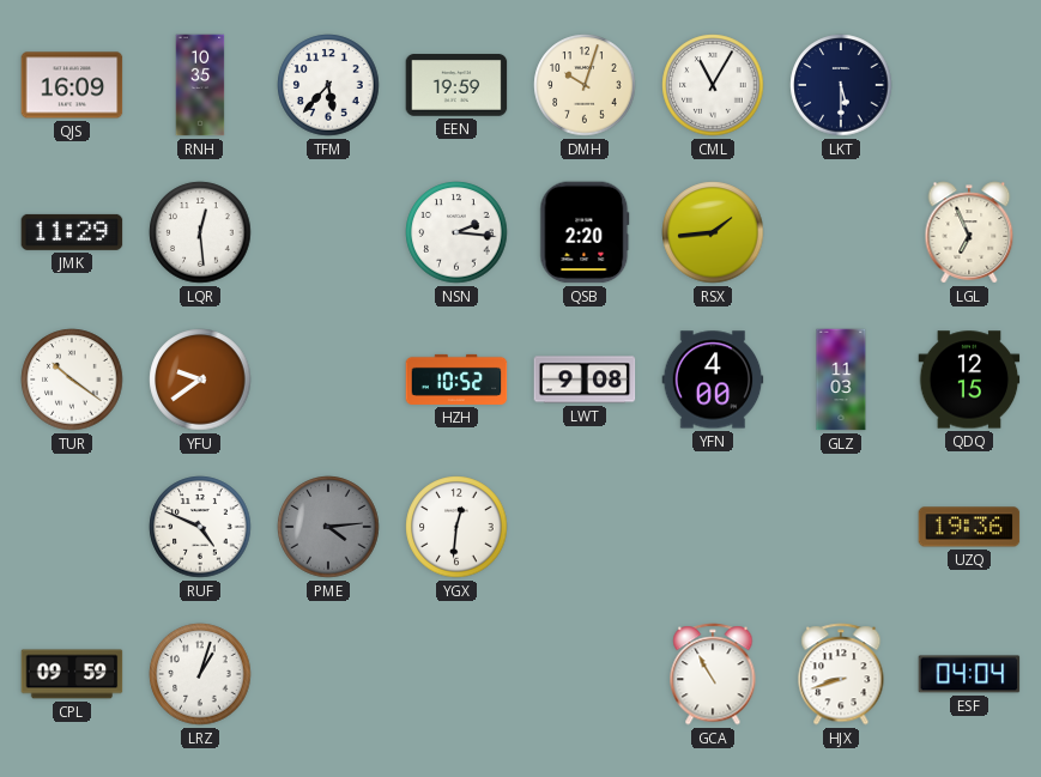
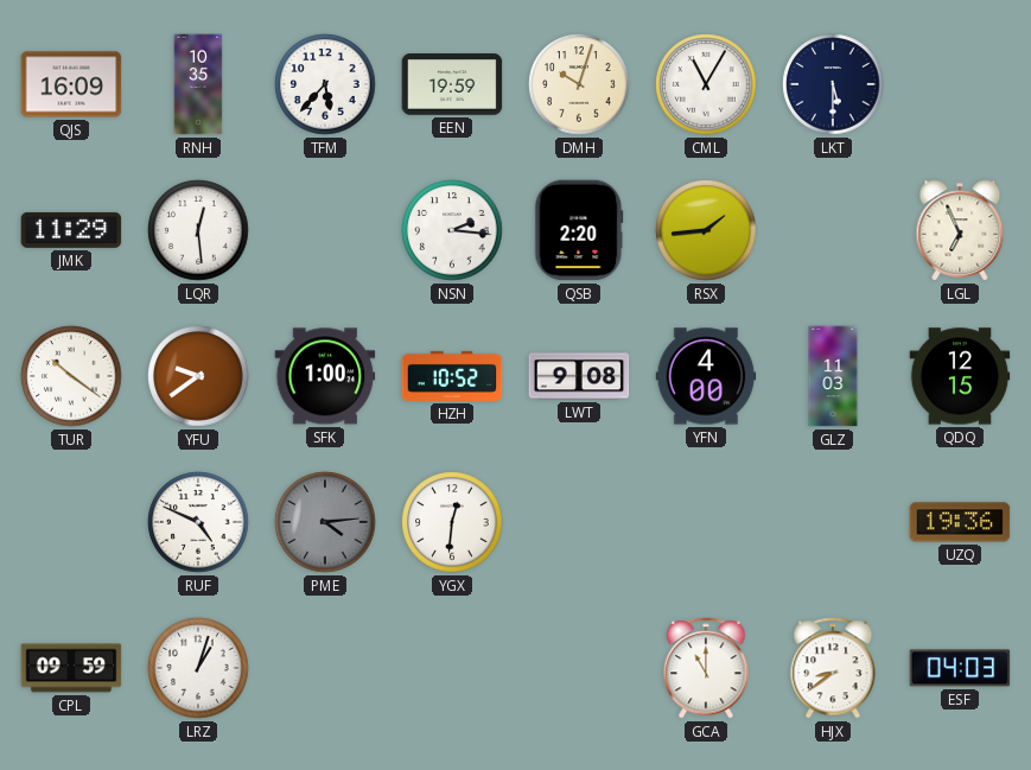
SFK: none -> 1:00
GCA: 10:55 -> 11:00
HJX: 8:42 -> 8:39
ESF: 04:04 -> 04:03
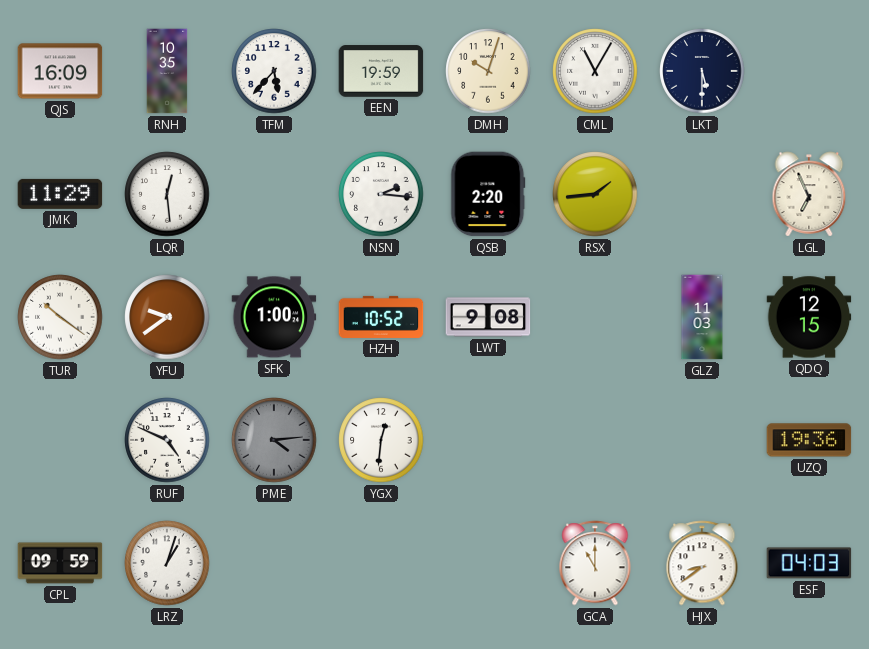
YFN: 4:00 -> none
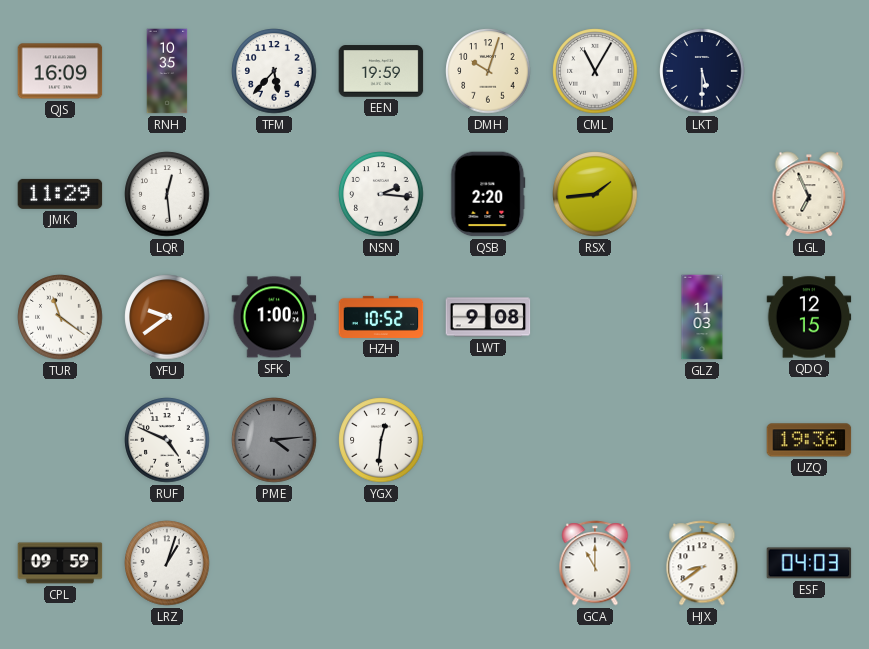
TUR: 10:21 -> 11:21
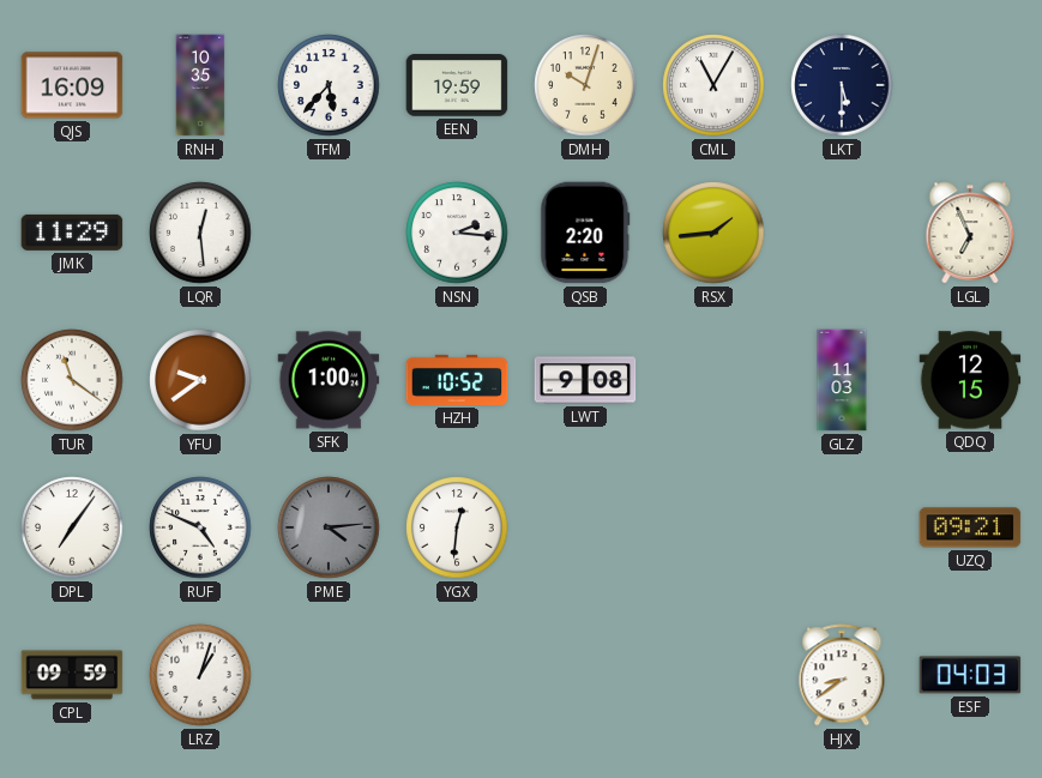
DPL: none -> 7:06
UZQ: 19:36 -> 09:21
GCA: 11:00 -> none
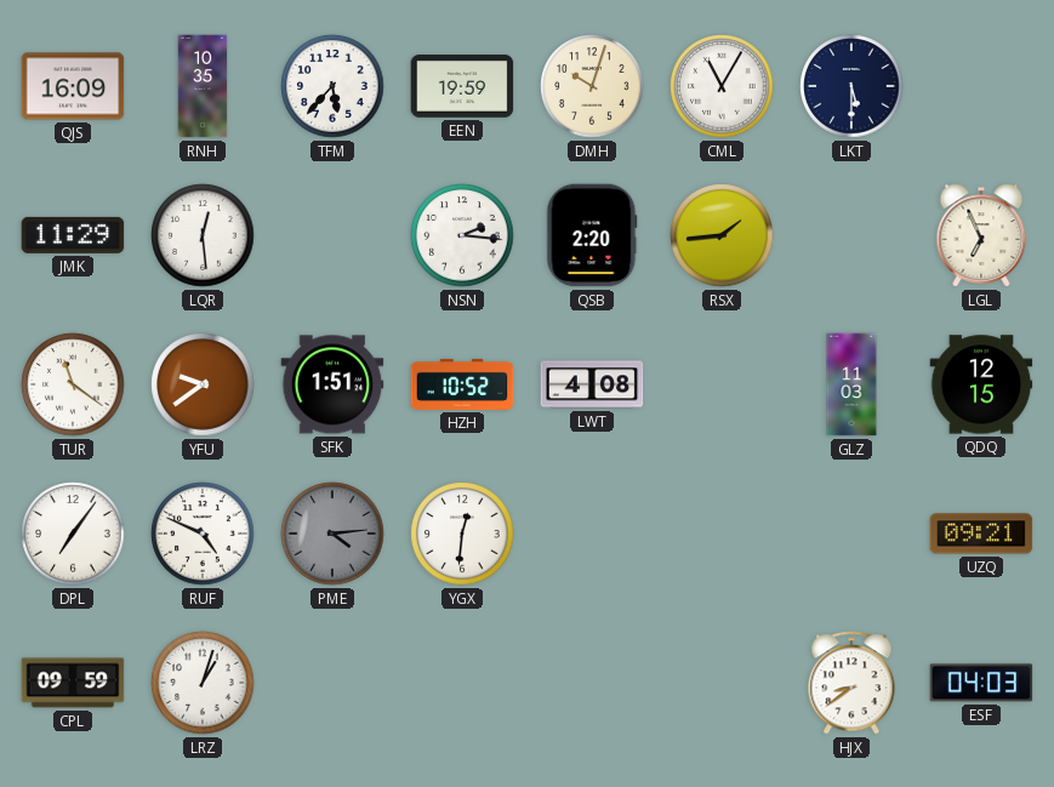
SFK: 1:00 -> 1:51
LWT: 9:08 -> 4:08
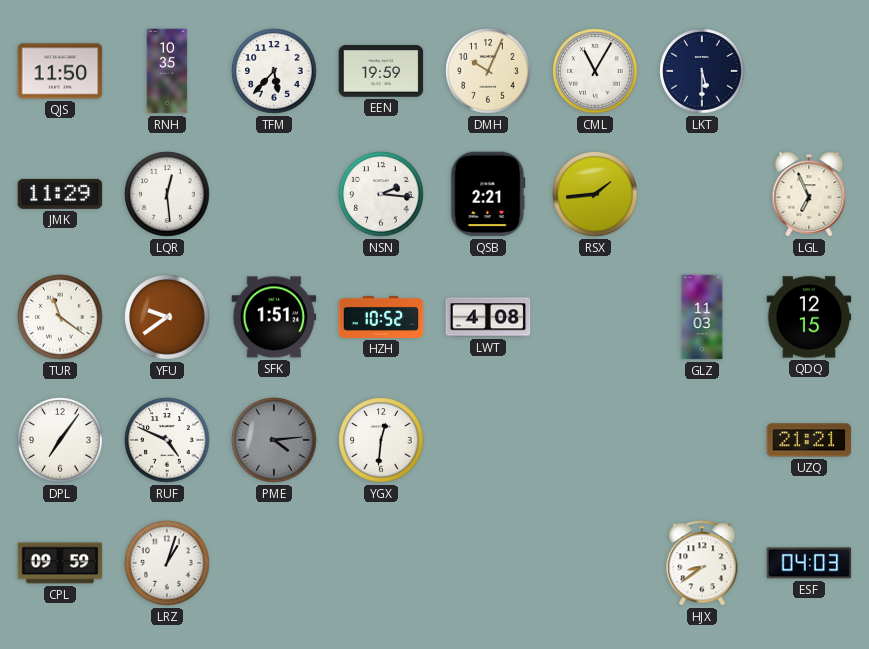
QJS: 16:09 -> 11:50
DMH: 10:03 -> 10:04
QSB: 2:20 -> 2:21
UZQ: 09:21 -> 21:21
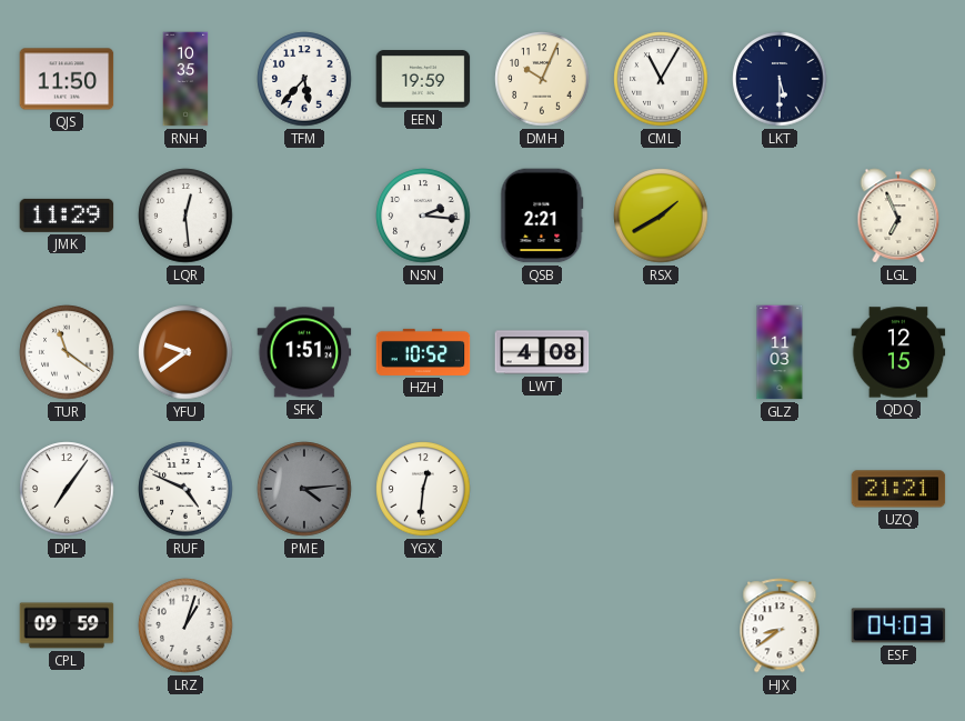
RSX: 1:44 -> 1:40
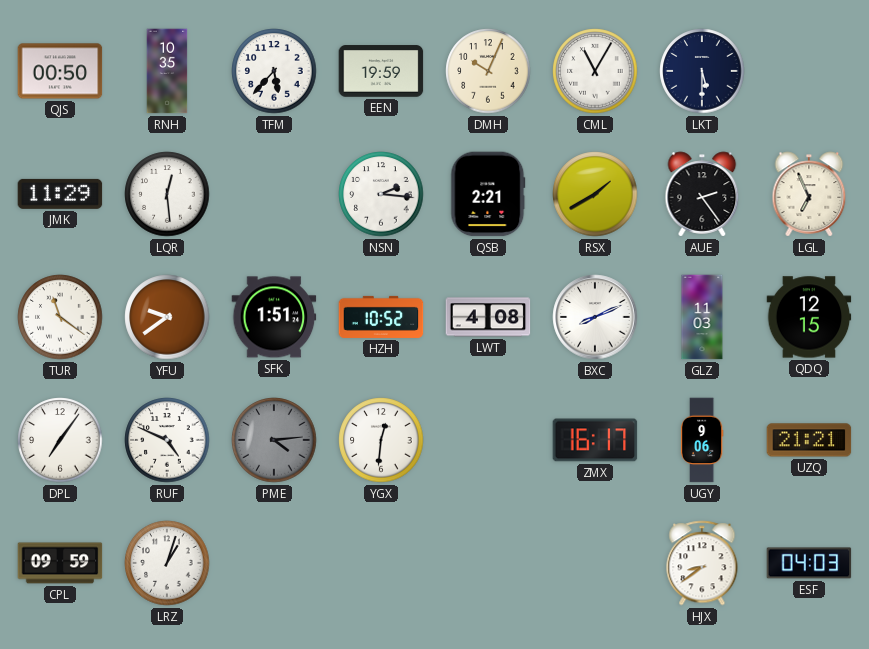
QJS: 11:50 -> 00:50
AUE: none -> 2:24
BXC: none -> 8:11
ZMX: none -> 16:17
UGY: none -> 9:06
